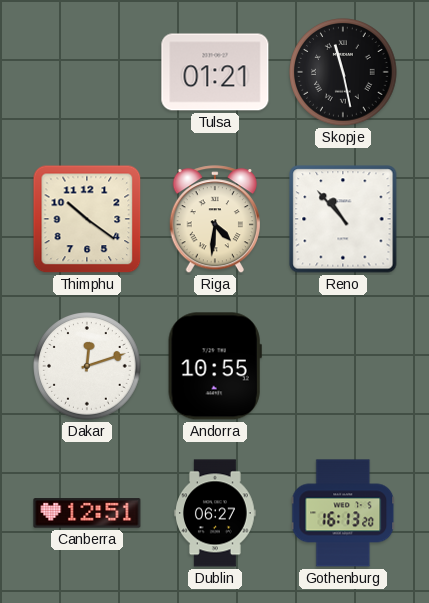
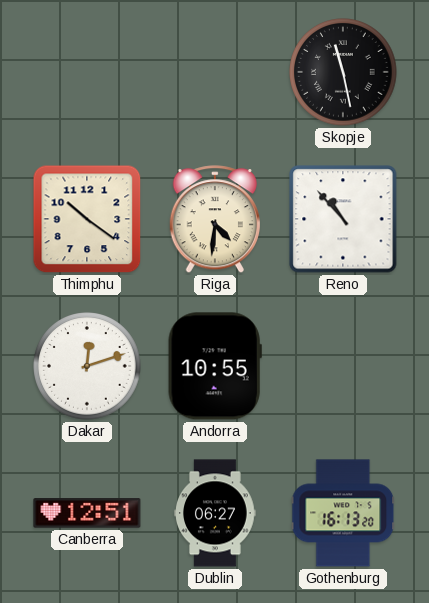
Tulsa: 01:21 -> none
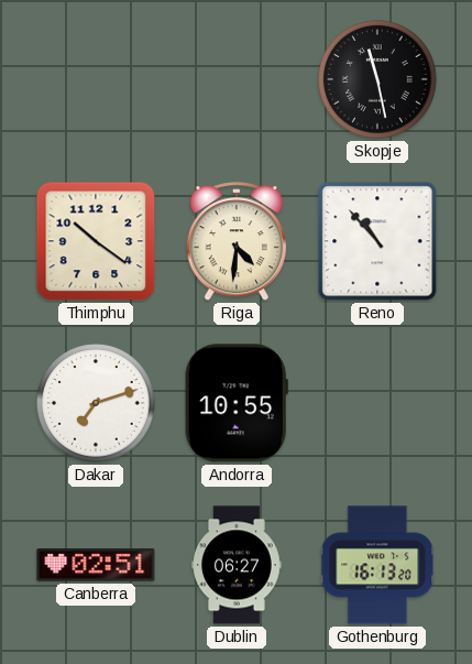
Dakar: 12:12 -> 7:12
Canberra: 12:51 -> 02:51
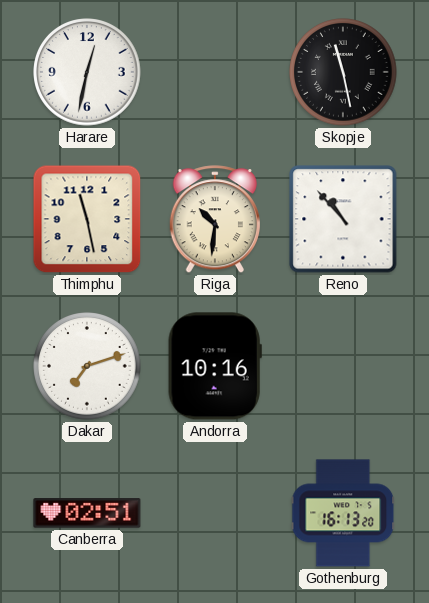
Harare: none -> 12:32
Thimphu: 10:21 -> 11:28
Riga: 4:31 -> 10:31
Andorra: 10:55 -> 10:16
Dublin: 06:27 -> none
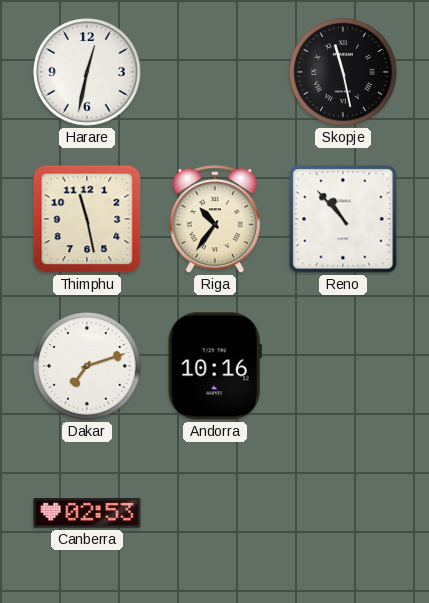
Riga: 10:31 -> 10:36
Canberra: 02:51 -> 02:53
Gothenburg: 16:13 -> none
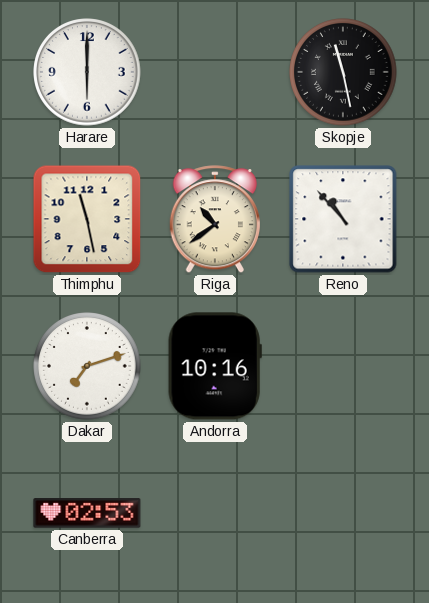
Harare: 12:32 -> 6:00
Riga: 10:36 -> 10:39
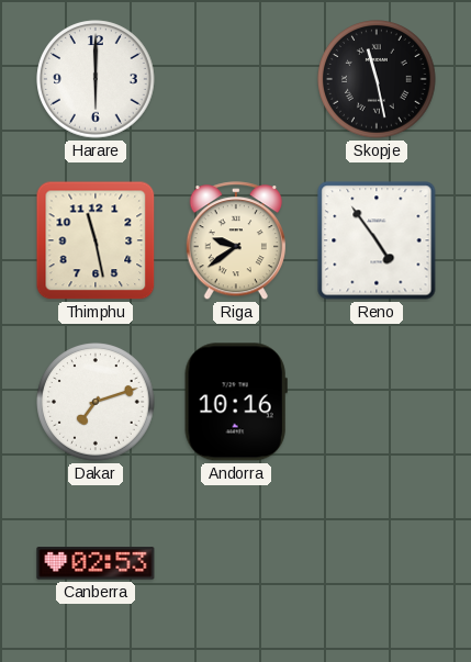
Riga: 10:39 -> 9:39
Reno: 10:53 -> 4:54
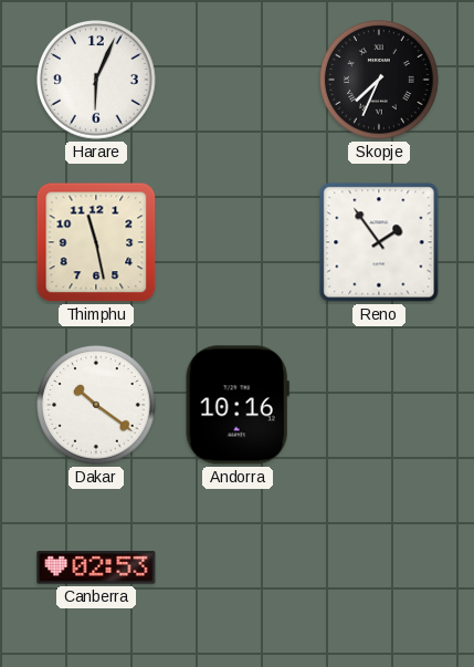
Harare: 6:00 -> 6:04
Skopje: 11:28 -> 7:34
Riga: 9:39 -> none
Reno: 4:54 -> 1:54
Dakar: 7:12 -> 10:21
